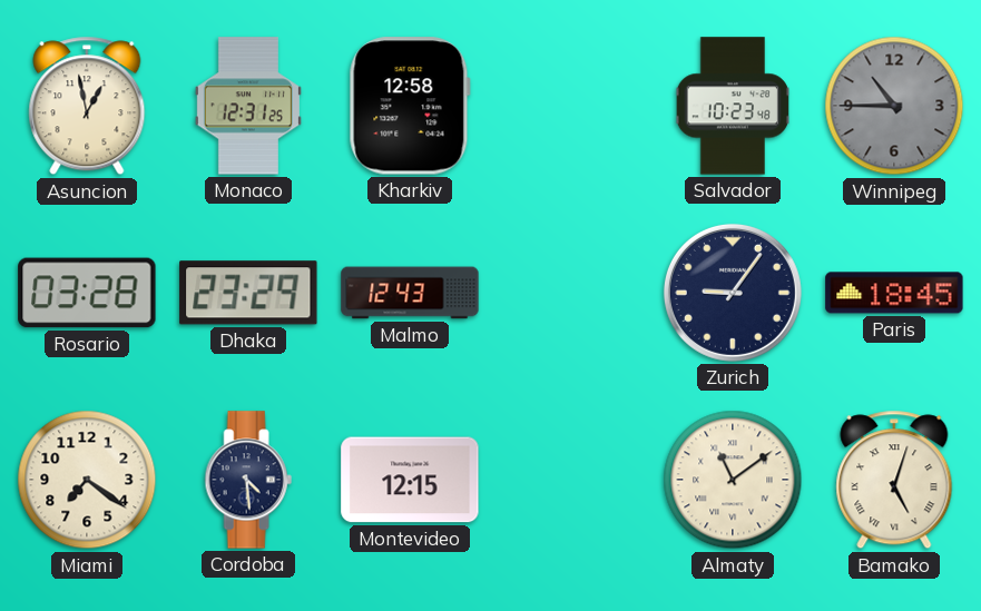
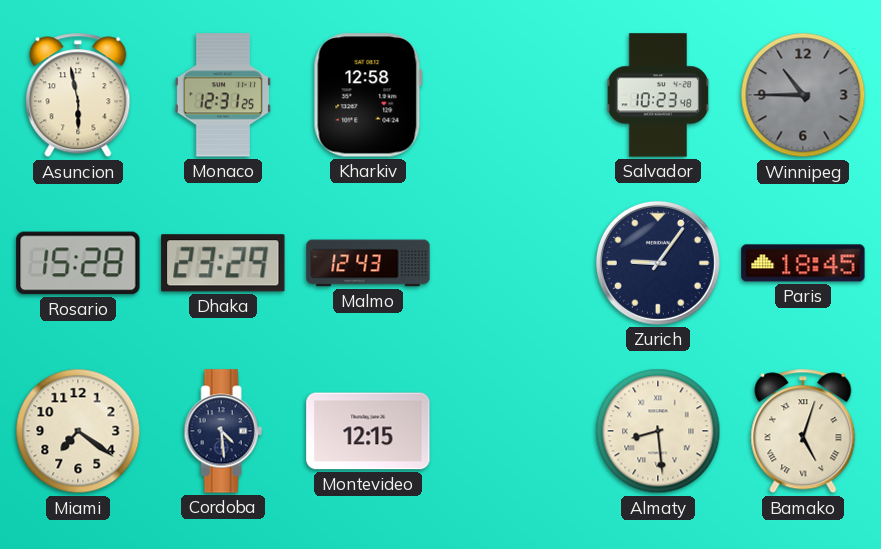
Asuncion: 12:58 -> 5:58
Rosario: 03:28 -> 15:28
Almaty: 11:09 -> 8:29
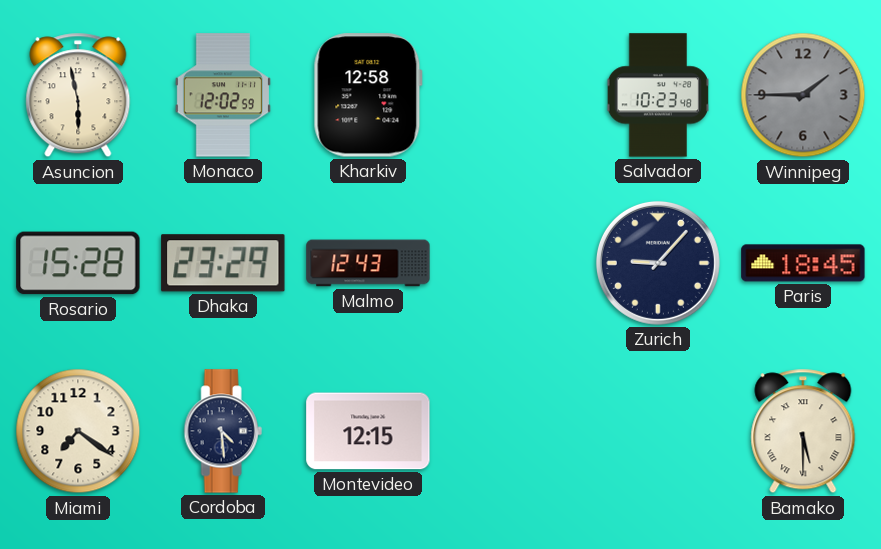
Monaco: 12:31 -> 12:02
Winnipeg: 10:45 -> 1:45
Zurich: 9:06 -> 9:07
Almaty: 8:29 -> none
Bamako: 5:03 -> 5:30
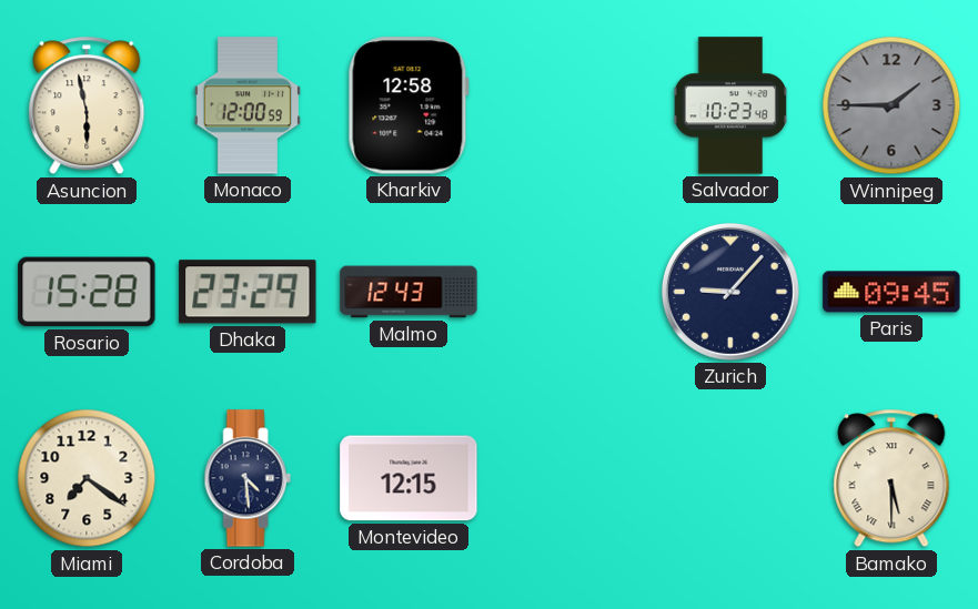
Monaco: 12:02 -> 12:00
Paris: 18:45 -> 09:45
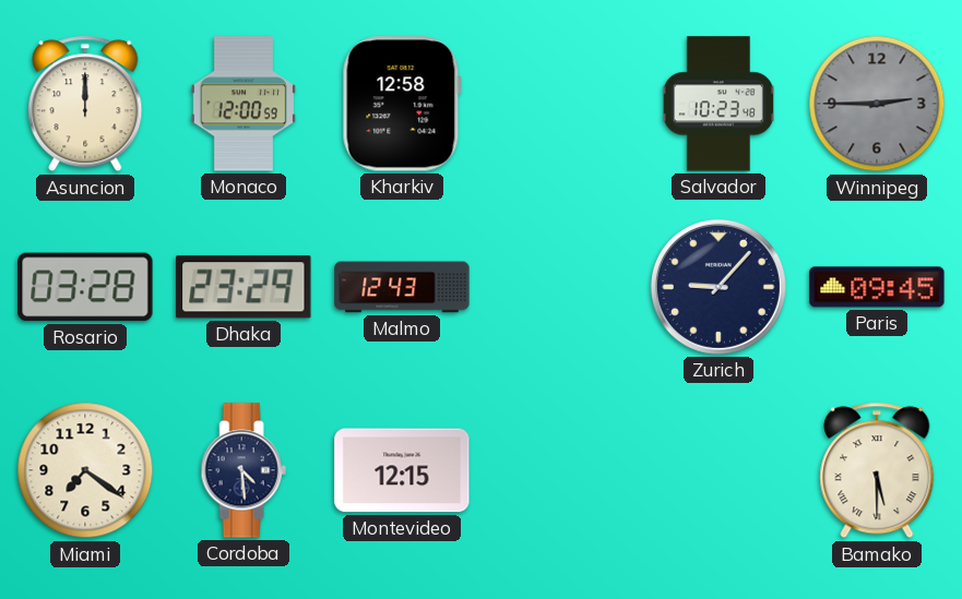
Asuncion: 5:58 -> 12:00
Winnipeg: 1:45 -> 2:45
Rosario: 15:28 -> 03:28
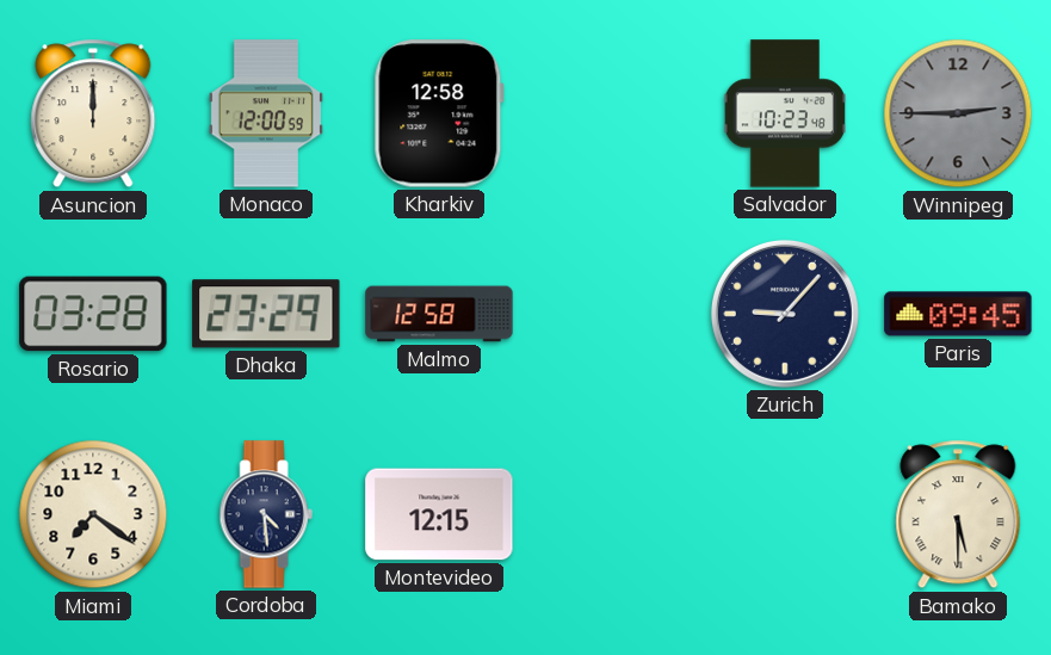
Malmo: 12:43 -> 12:58
